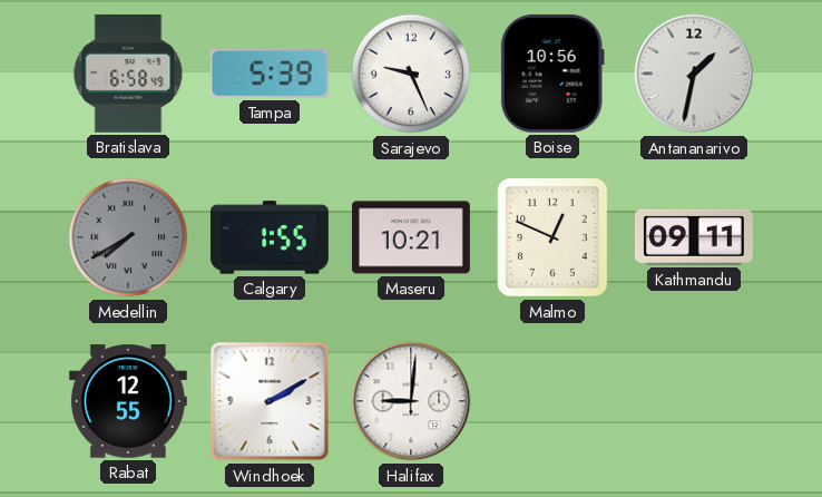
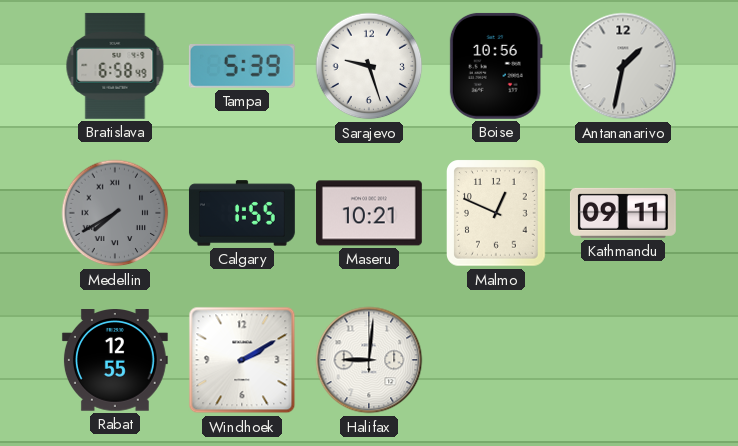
Sarajevo: 9:26 -> 9:27
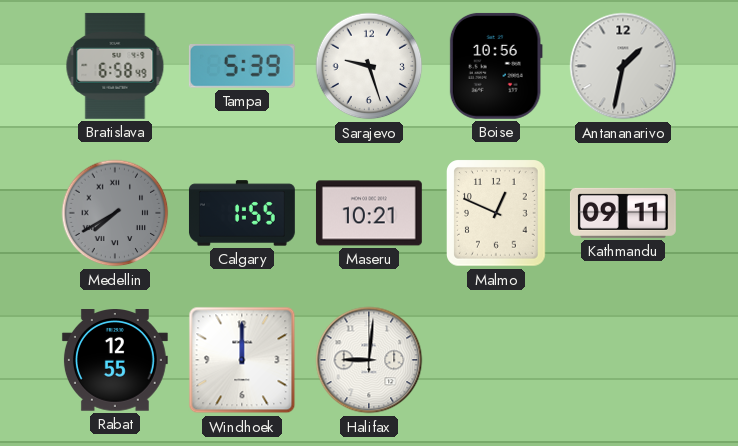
Windhoek: 2:10 -> 12:00
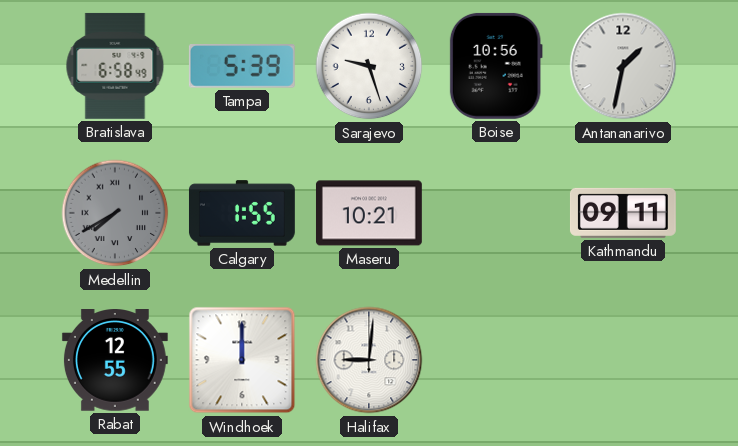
Malmo: 12:49 -> none
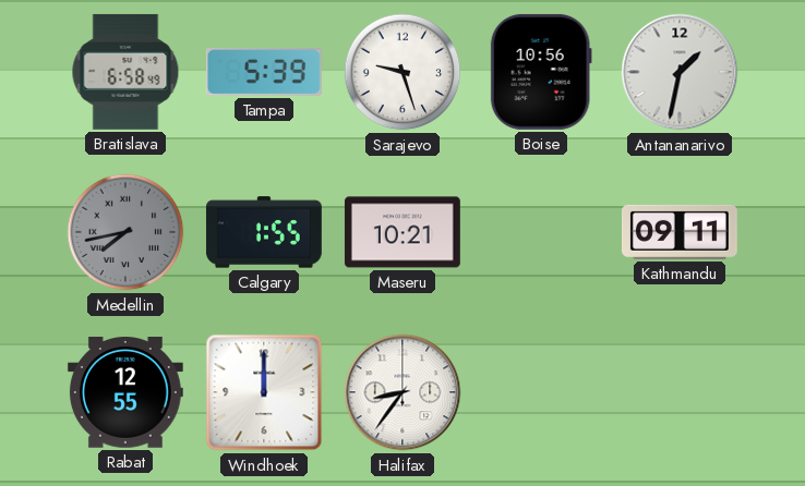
Medellin: 7:40 -> 7:43
Halifax: 9:01 -> 8:36
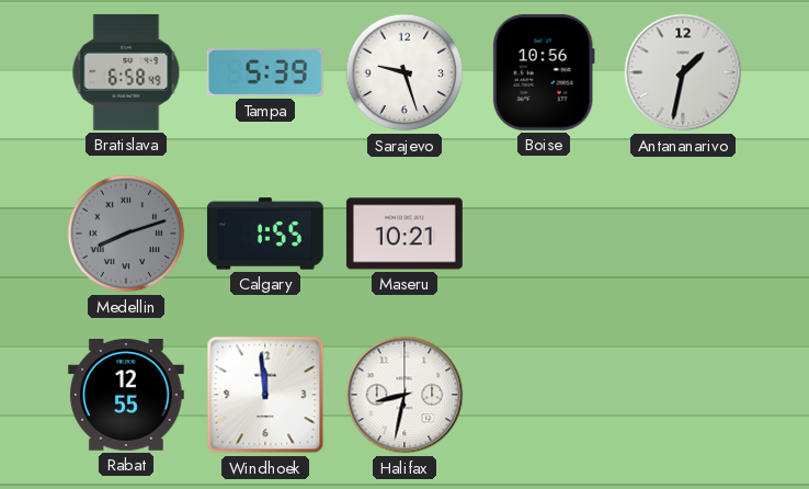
Medellin: 7:43 -> 8:12
Kathmandu: 09:11 -> none
Windhoek: 12:00 -> 11:59
Halifax: 8:36 -> 8:32
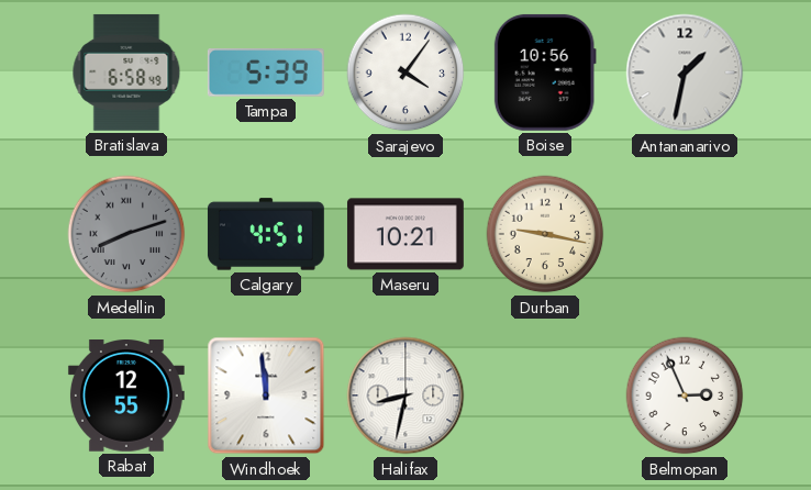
Sarajevo: 9:27 -> 4:06
Calgary: 1:55 -> 4:51
Durban: none -> 9:17
Belmopan: none -> 2:56
